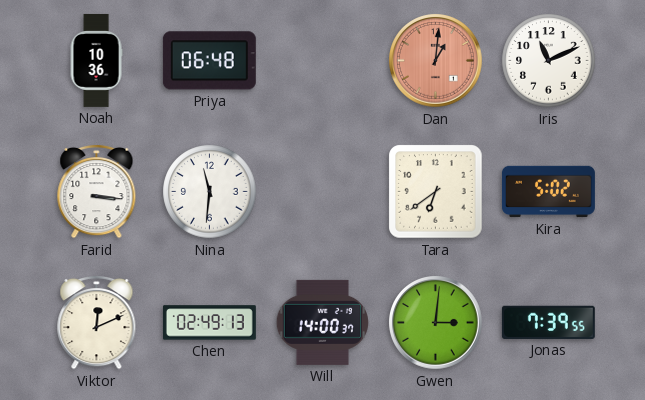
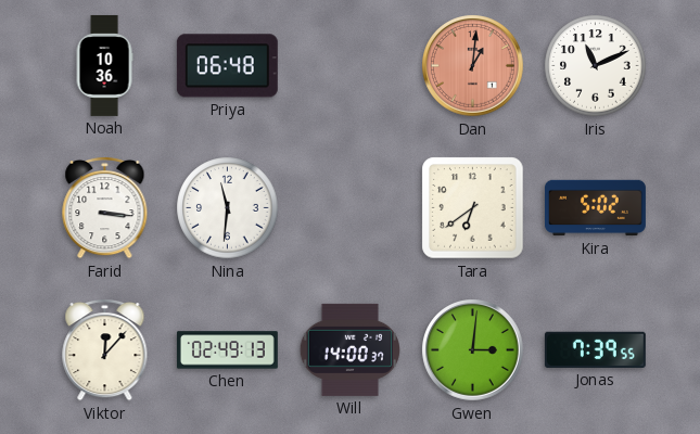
Viktor: 12:11 -> 12:07
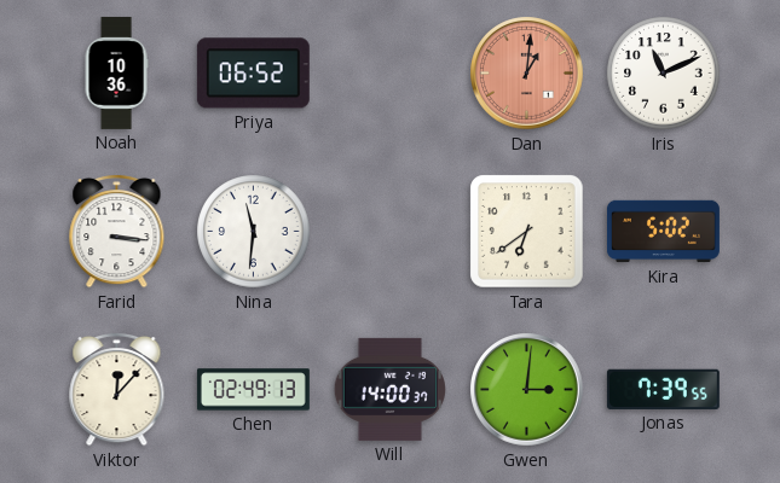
Priya: 06:48 -> 06:52
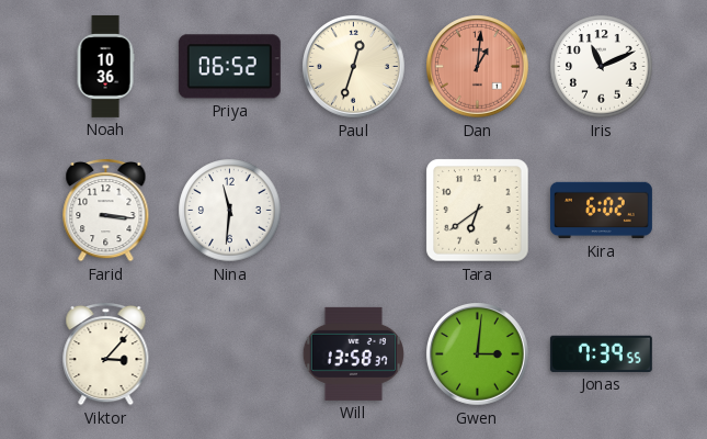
Paul: none -> 12:33
Kira: 5:02 -> 6:02
Viktor: 12:07 -> 3:07
Chen: 02:49 -> none
Will: 14:00 -> 13:58
